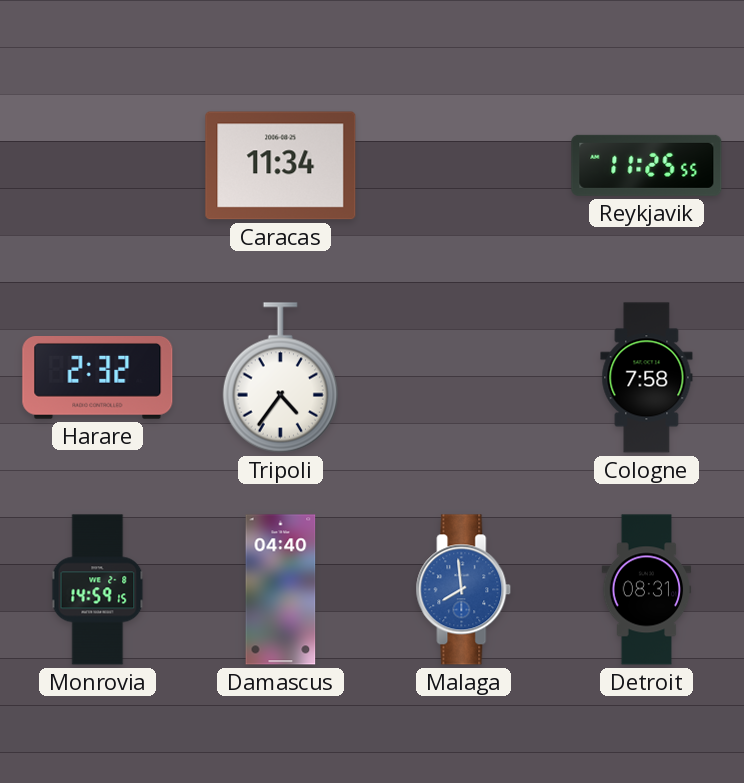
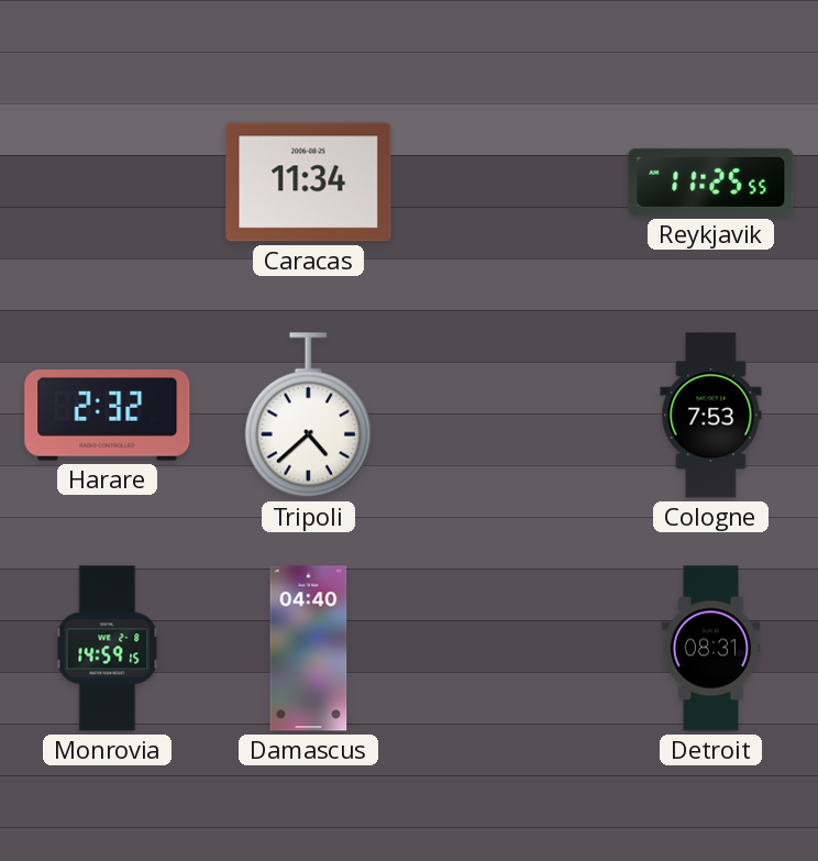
Tripoli: 4:36 -> 4:38
Cologne: 7:58 -> 7:53
Malaga: 7:59 -> none
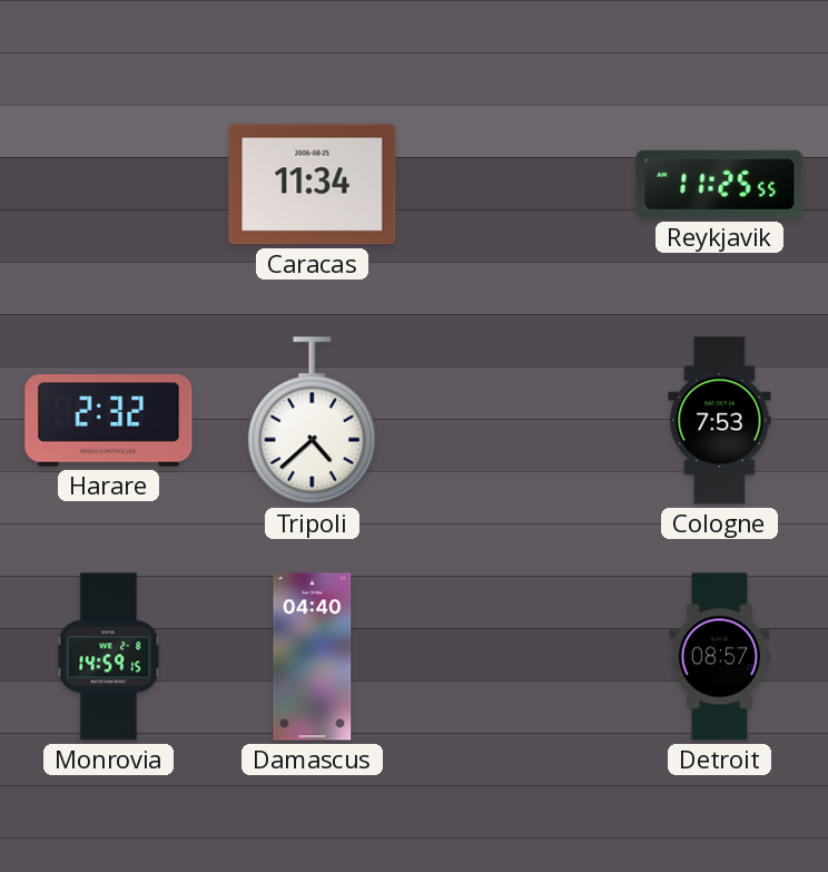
Detroit: 08:31 -> 08:57
